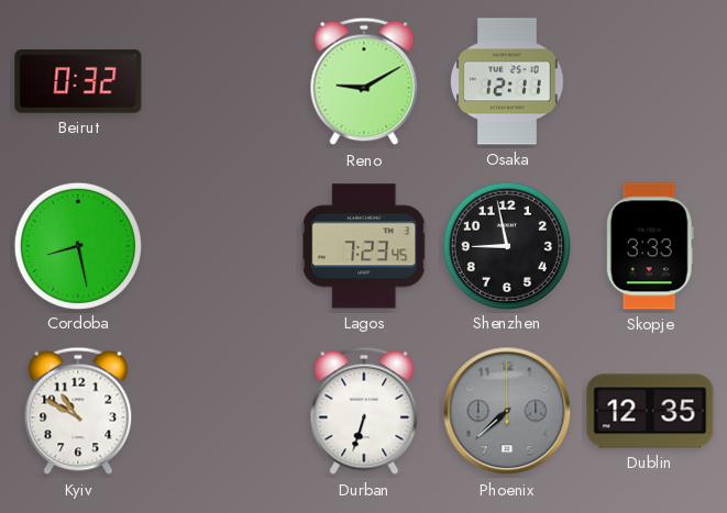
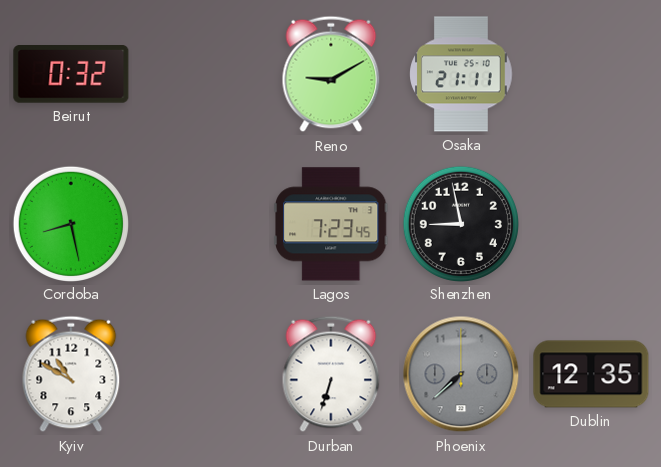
Osaka: 12:11 -> 21:11
Skopje: 3:33 -> none
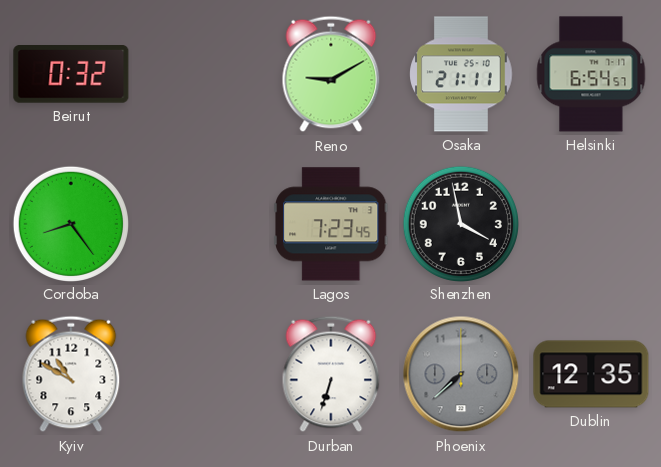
Helsinki: none -> 6:54
Cordoba: 8:28 -> 8:24
Shenzhen: 8:58 -> 3:58
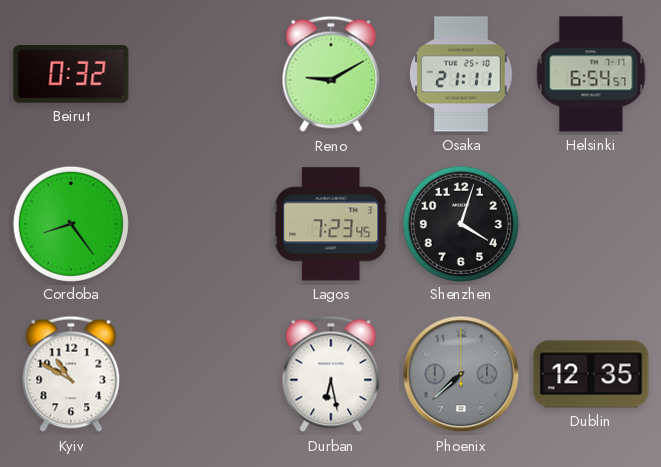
Shenzhen: 3:58 -> 4:03
Durban: 6:33 -> 6:28
